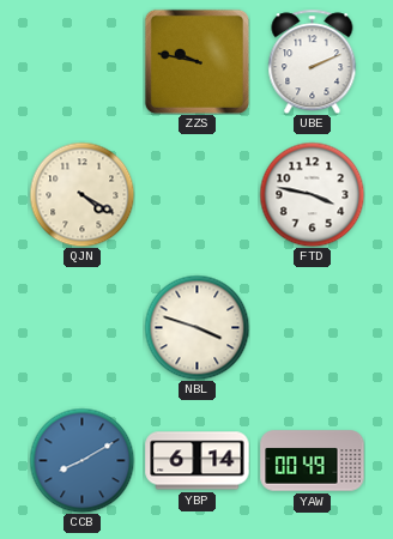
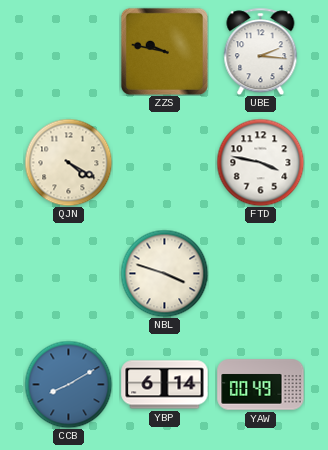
UBE: 2:11 -> 2:16
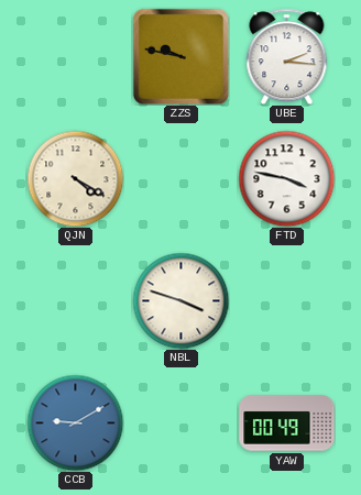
CCB: 8:10 -> 9:10
YBP: 6:14 -> none
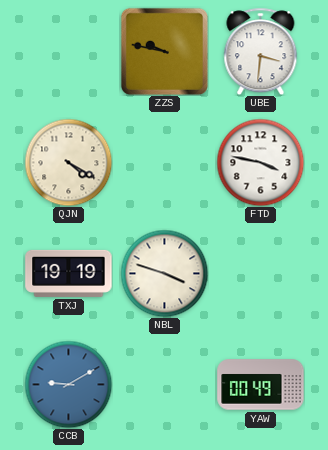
UBE: 2:16 -> 3:31
TXJ: none -> 19:19
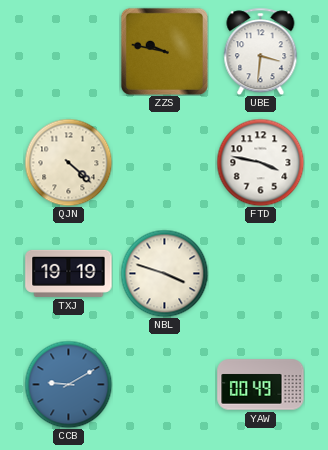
QJN: 4:20 -> 4:22
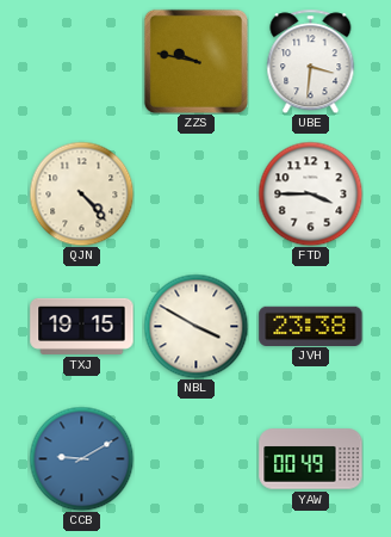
QJN: 4:22 -> 4:23
FTD: 3:47 -> 3:45
TXJ: 19:19 -> 19:15
NBL: 3:48 -> 3:50
JVH: none -> 23:38
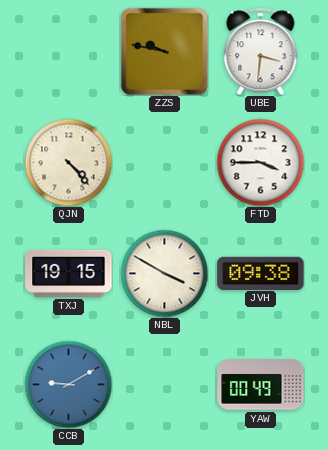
JVH: 23:38 -> 09:38
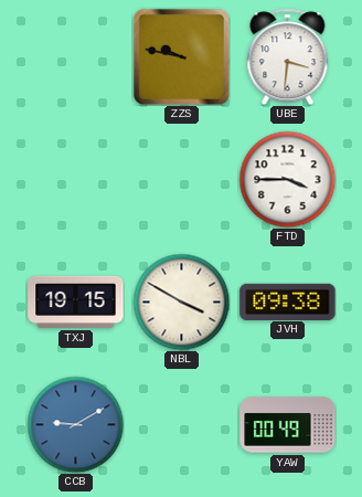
QJN: 4:23 -> none
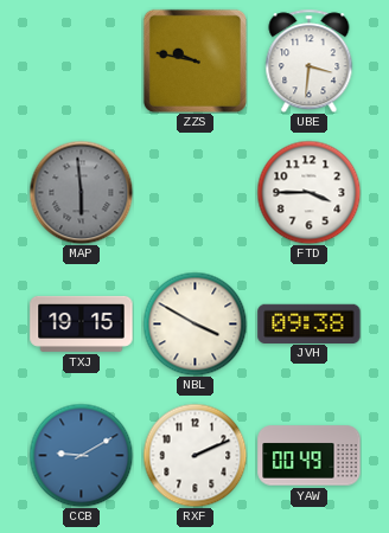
MAP: none -> 5:59
RXF: none -> 2:11
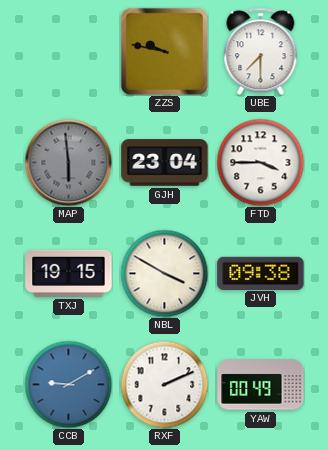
UBE: 3:31 -> 7:30
GJH: none -> 23:04
